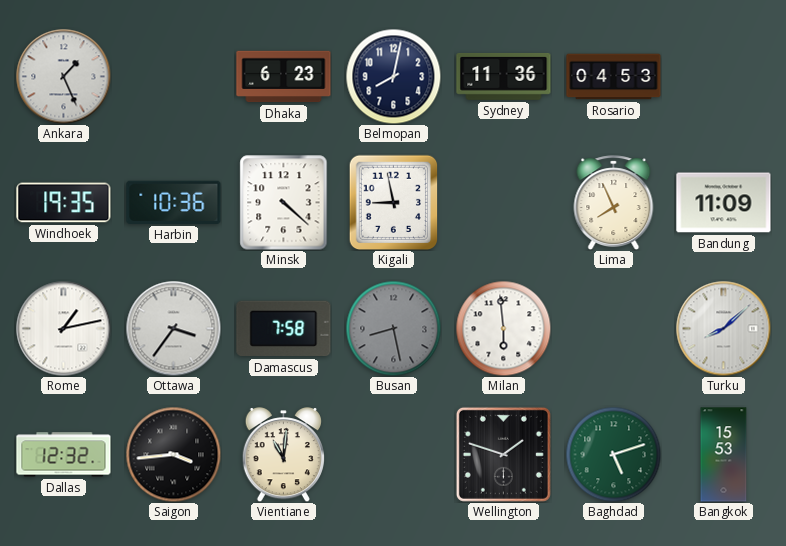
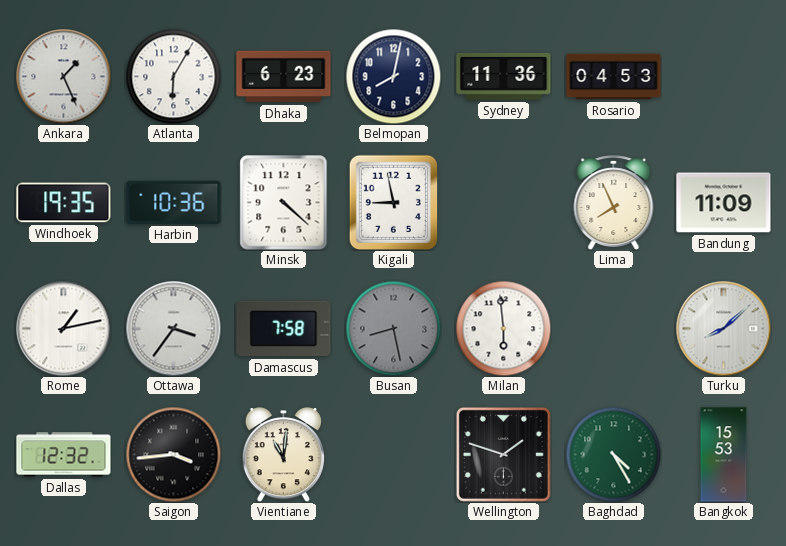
Atlanta: none -> 6:05
Baghdad: 5:12 -> 4:25
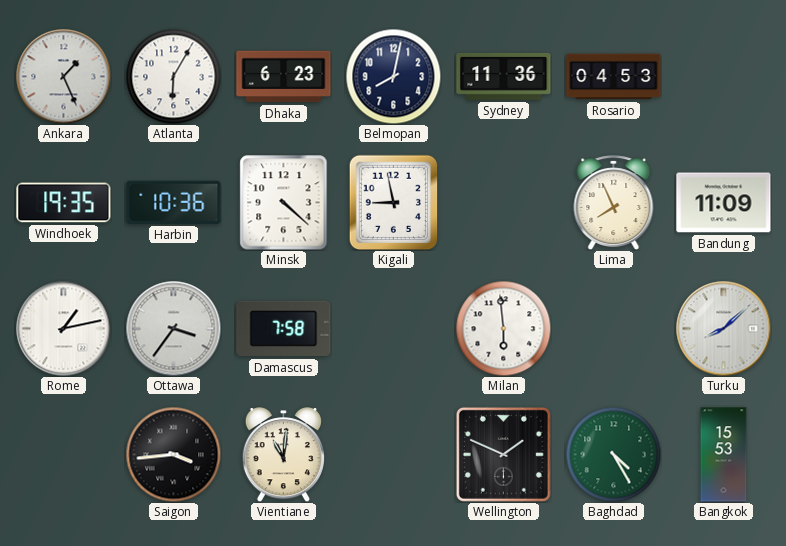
Busan: 8:28 -> none
Dallas: 12:32 -> none
Wellington: 1:48 -> 1:49
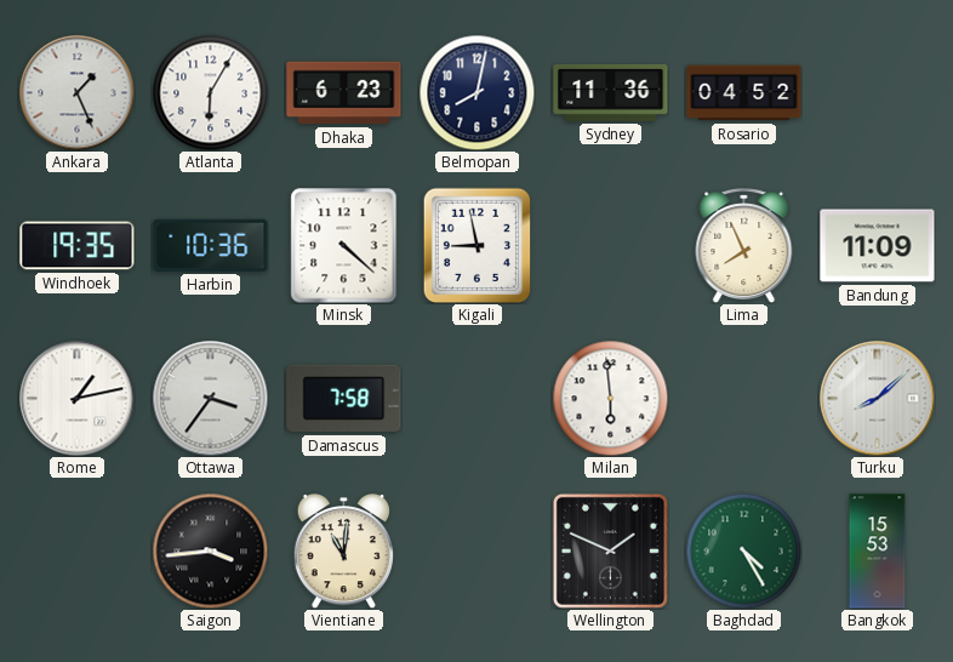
Rosario: 04:53 -> 04:52
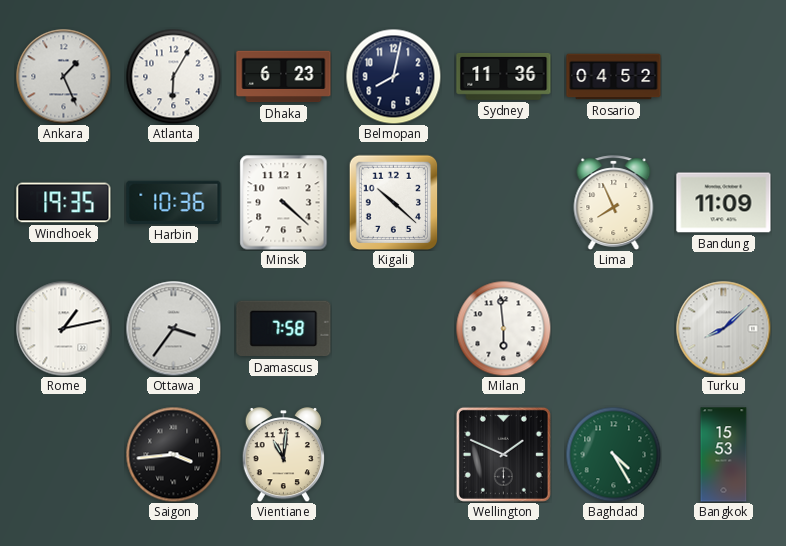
Kigali: 8:58 -> 10:22
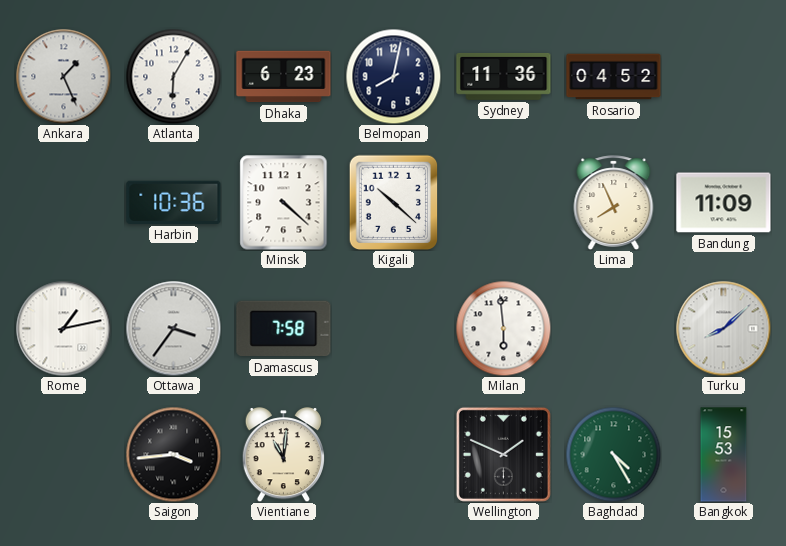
Windhoek: 19:35 -> none
